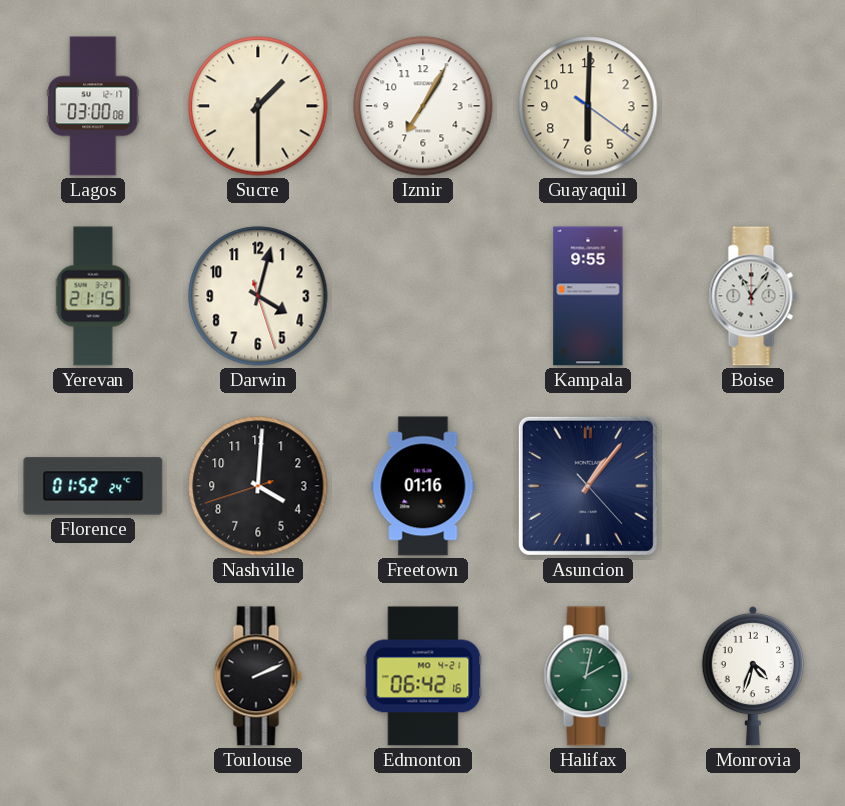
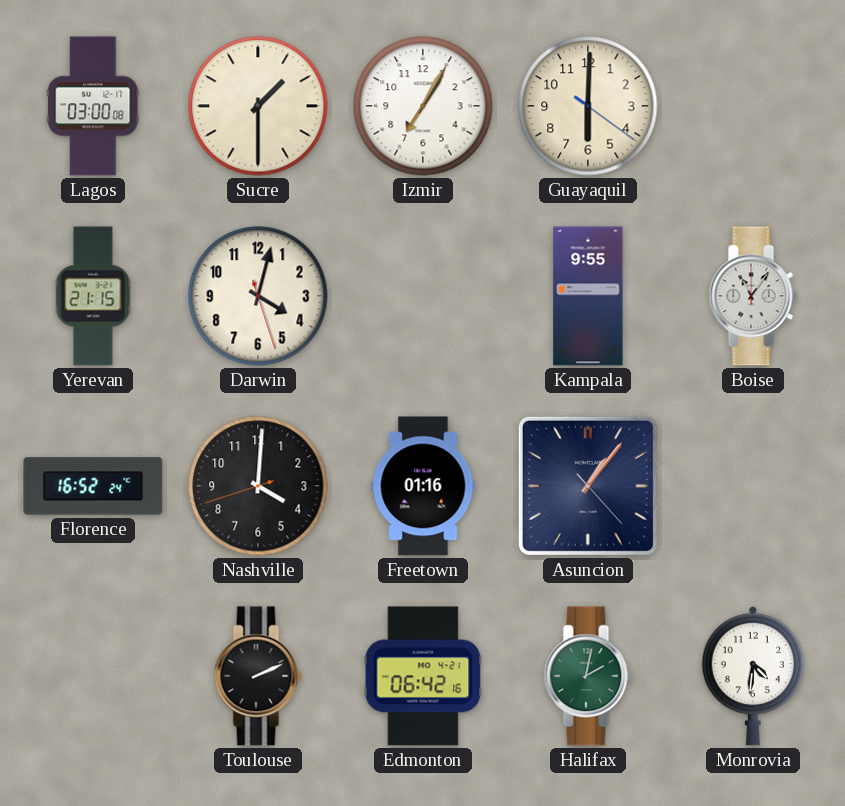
Florence: 01:52 -> 16:52
Monrovia: 4:33 -> 4:31
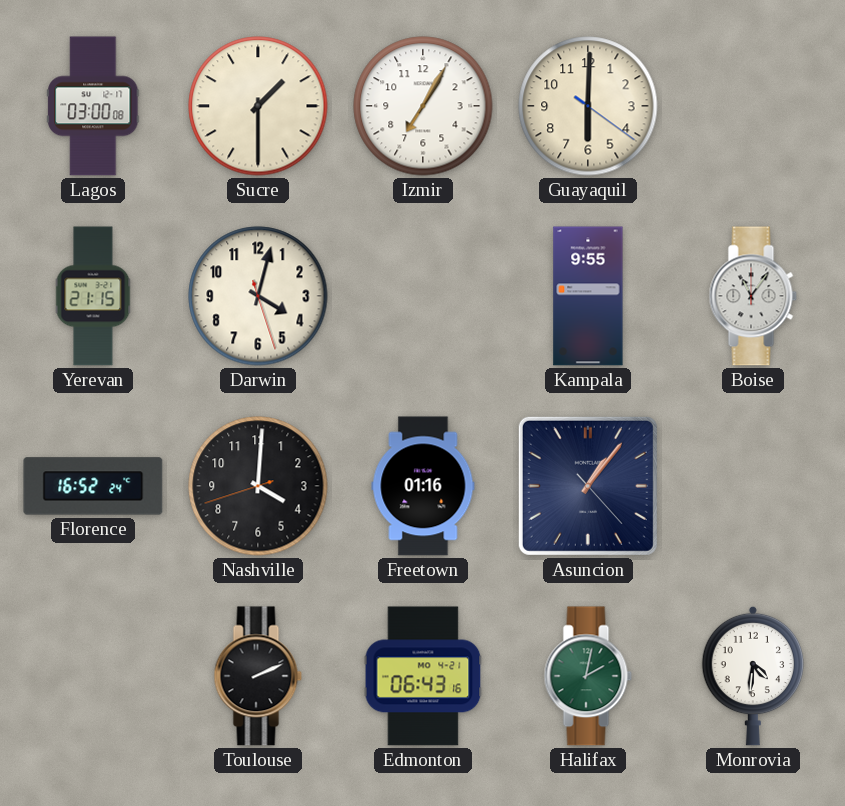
Edmonton: 06:42 -> 06:43
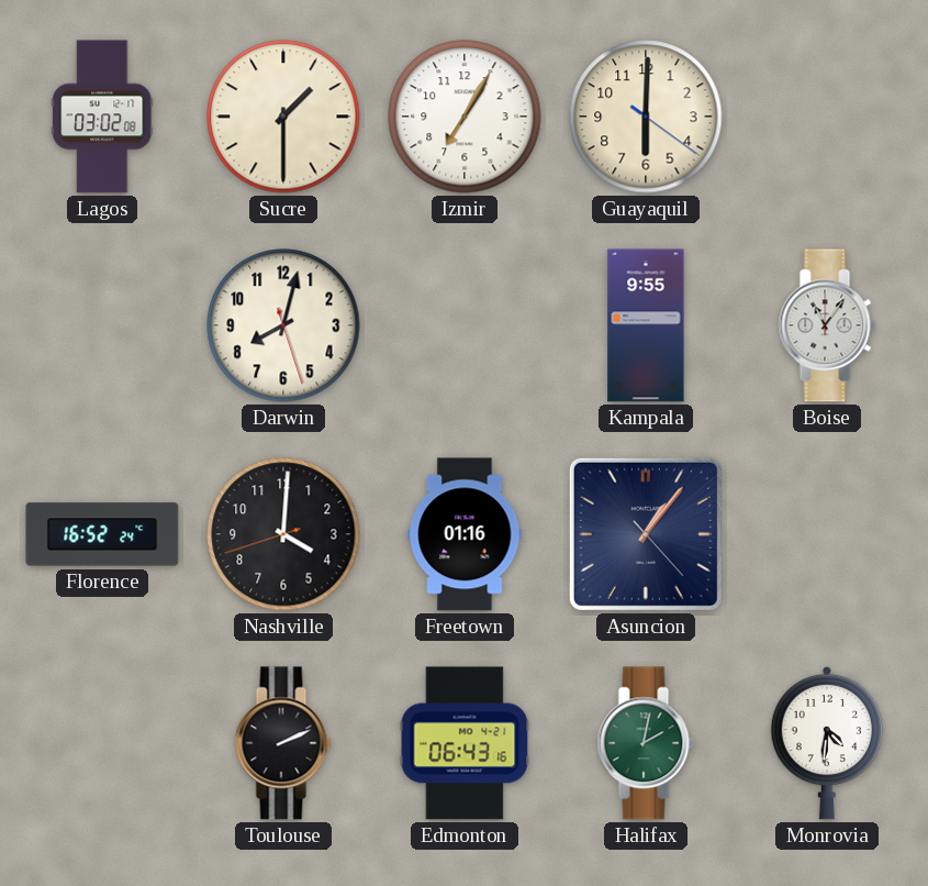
Lagos: 03:00 -> 03:02
Yerevan: 21:15 -> none
Darwin: 4:02 -> 8:02
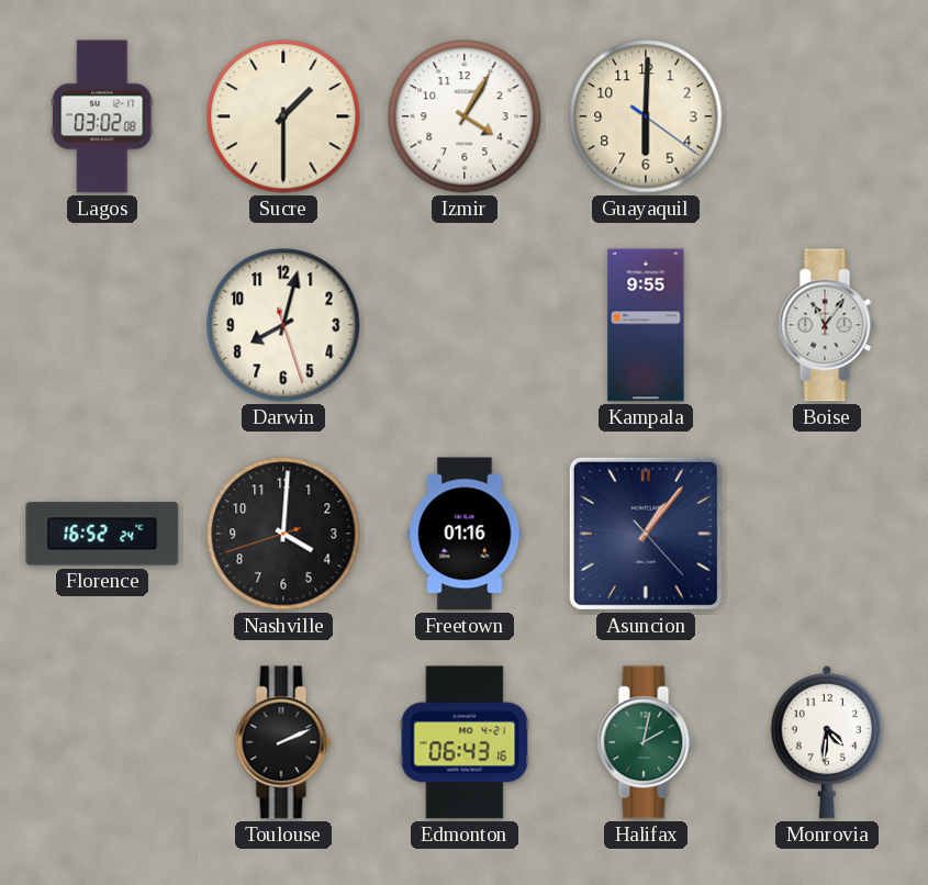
Izmir: 7:05 -> 4:05
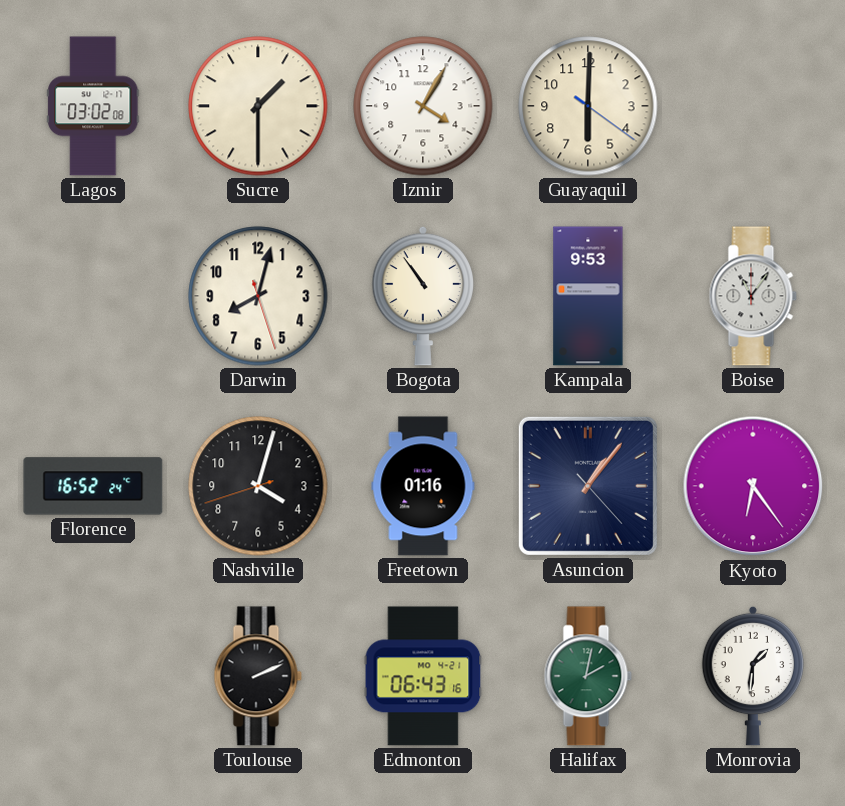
Bogota: none -> 10:54
Kampala: 9:55 -> 9:53
Nashville: 4:00 -> 4:02
Kyoto: none -> 6:24
Monrovia: 4:31 -> 1:31
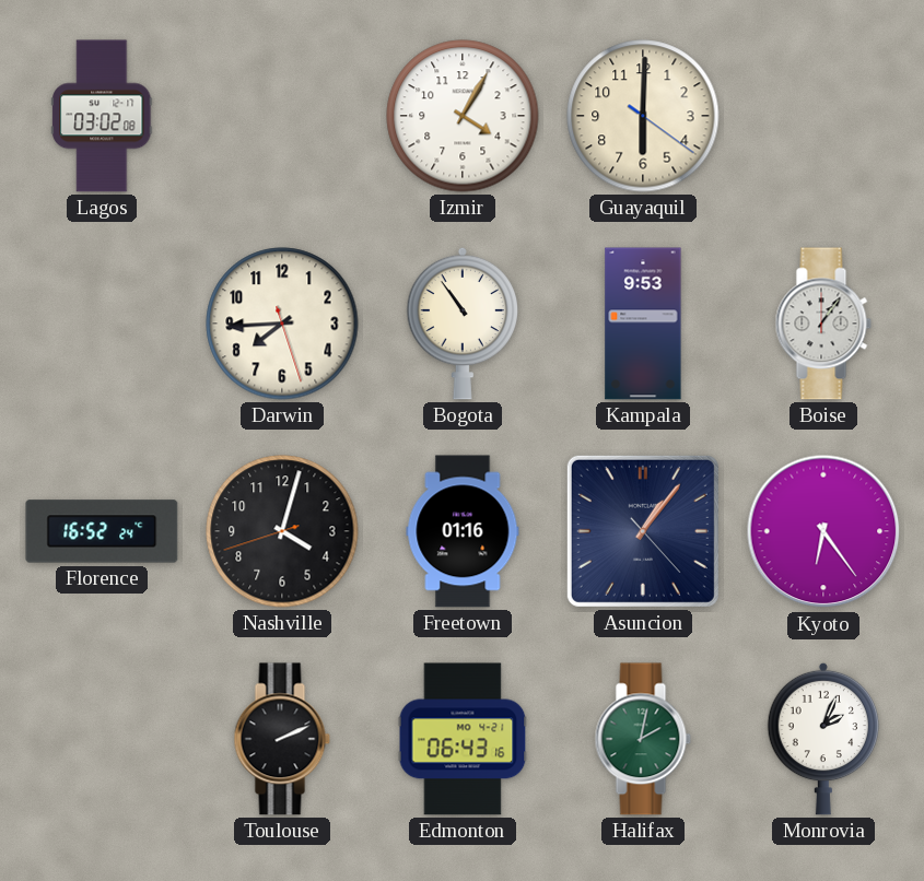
Sucre: 1:30 -> none
Darwin: 8:02 -> 7:44
Boise: 11:06 -> 1:06
Monrovia: 1:31 -> 2:04
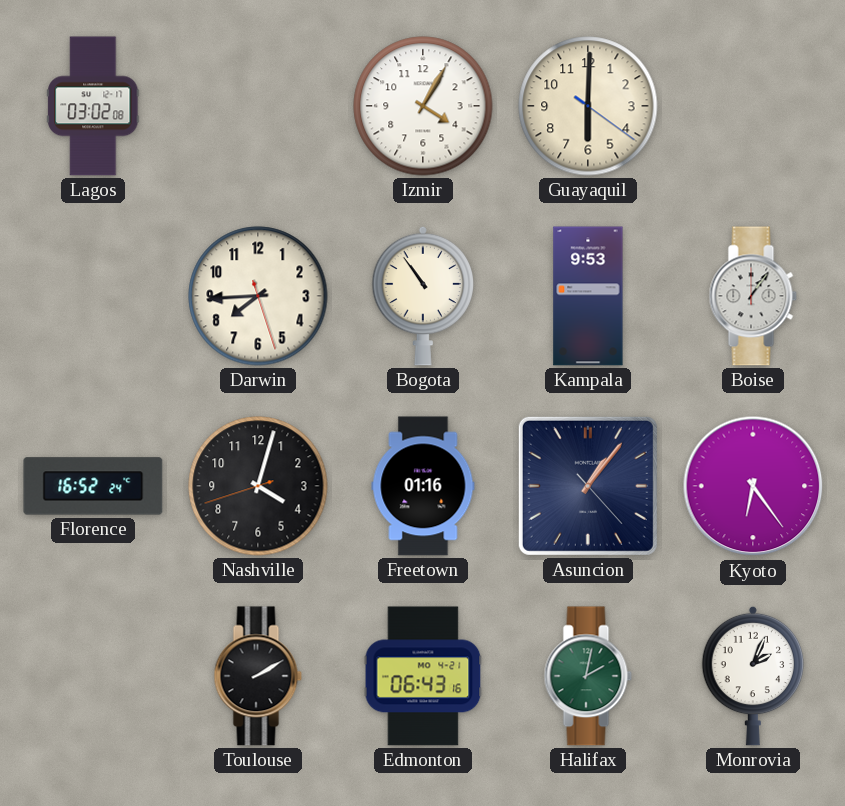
Toulouse: 2:11 -> 2:10
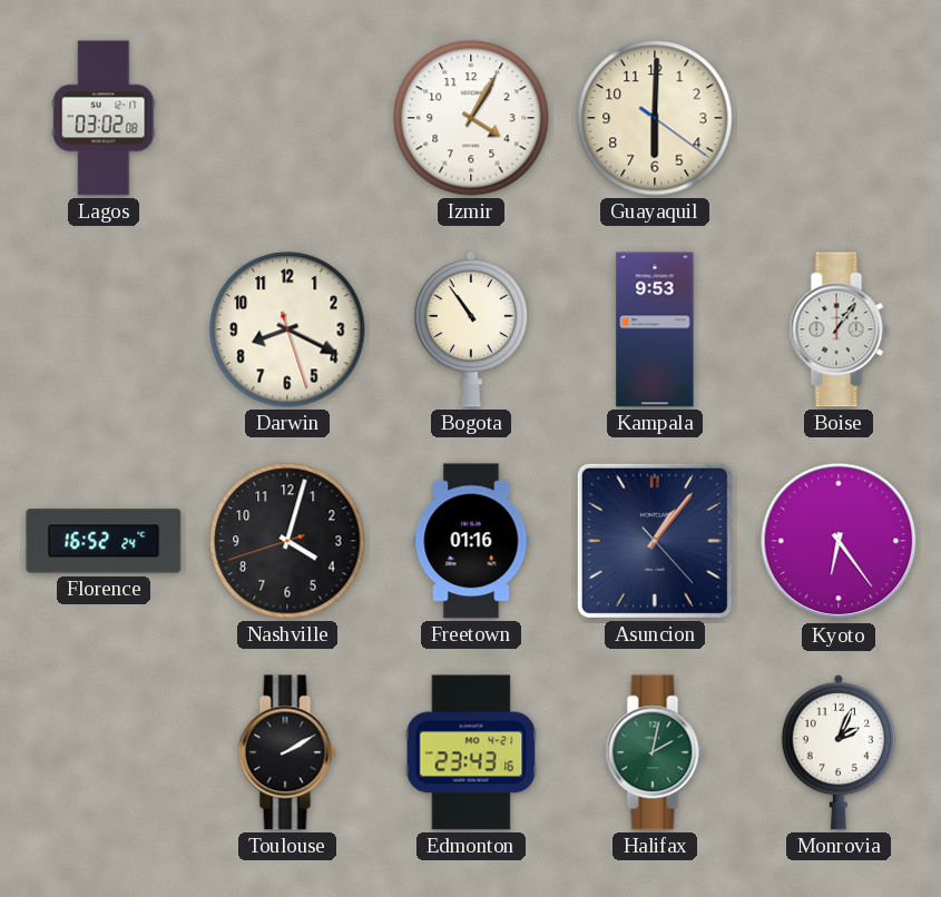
Darwin: 7:44 -> 8:19
Edmonton: 06:43 -> 23:43
